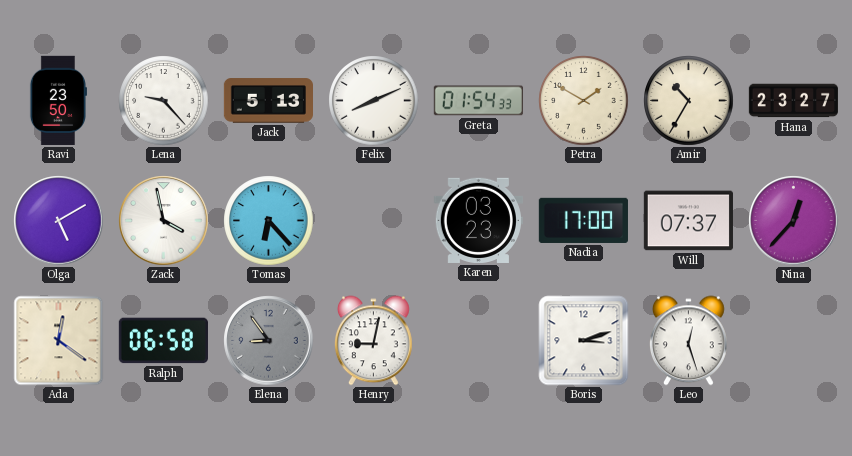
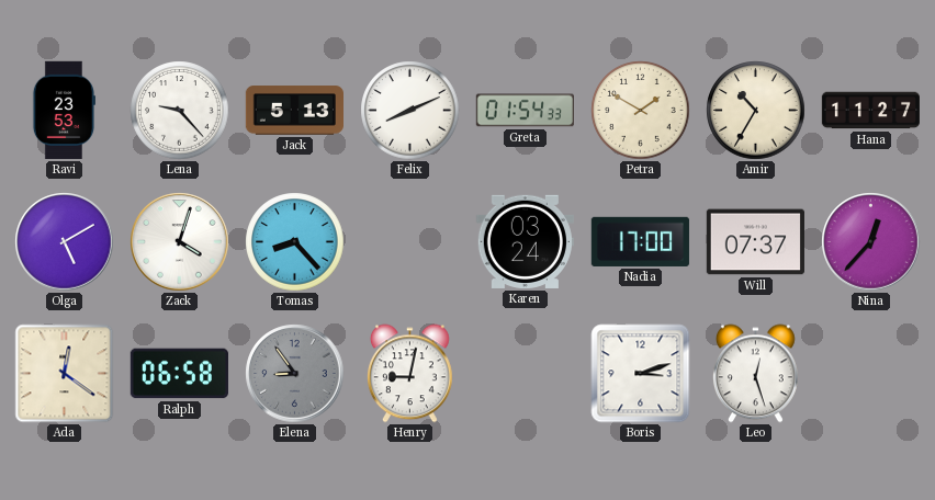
Ravi: 23:50 -> 23:53
Hana: 23:27 -> 11:27
Zack: 3:58 -> 4:03
Tomas: 6:23 -> 8:23
Karen: 03:23 -> 03:24
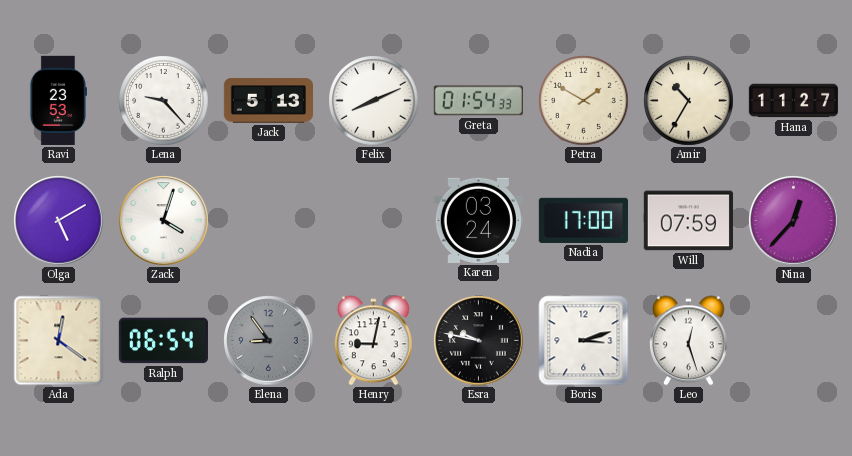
Tomas: 8:23 -> none
Will: 07:37 -> 07:59
Ralph: 06:58 -> 06:54
Esra: none -> 9:47
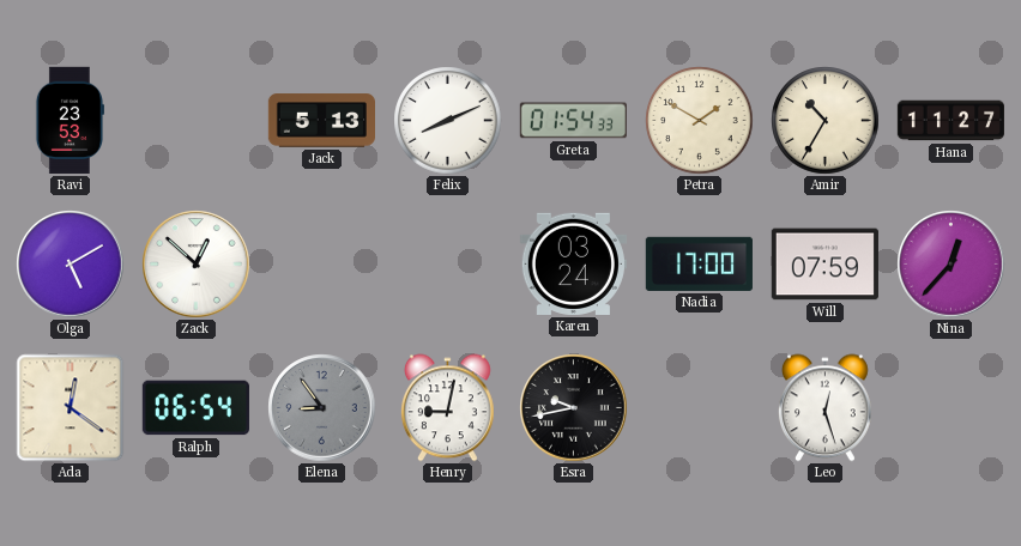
Lena: 9:23 -> none
Zack: 4:03 -> 12:52
Esra: 9:47 -> 9:43
Boris: 3:12 -> none
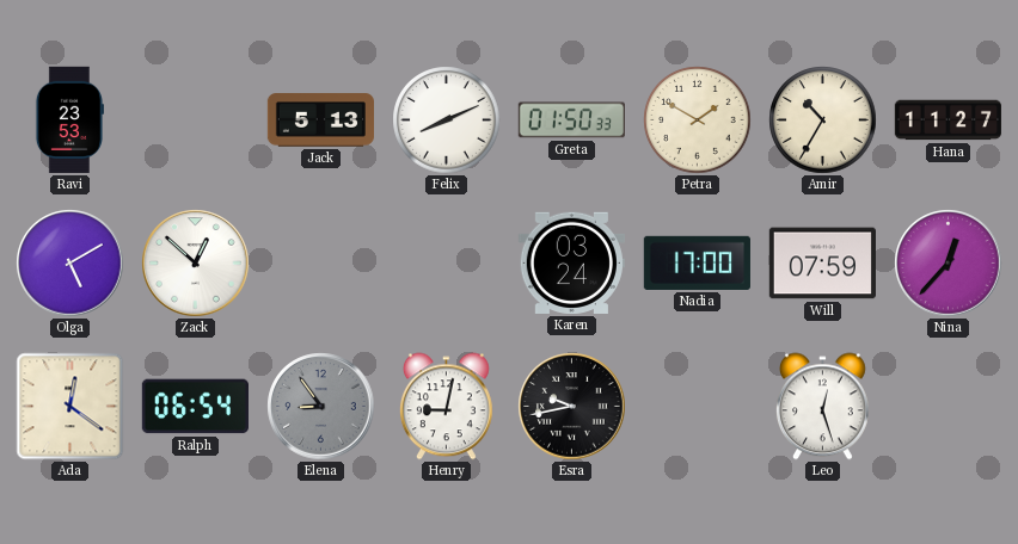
Greta: 01:54 -> 01:50
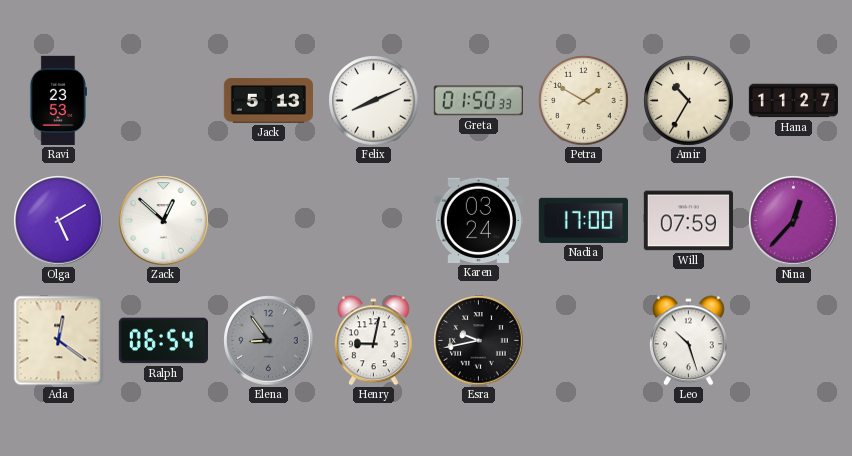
Leo: 12:27 -> 10:27
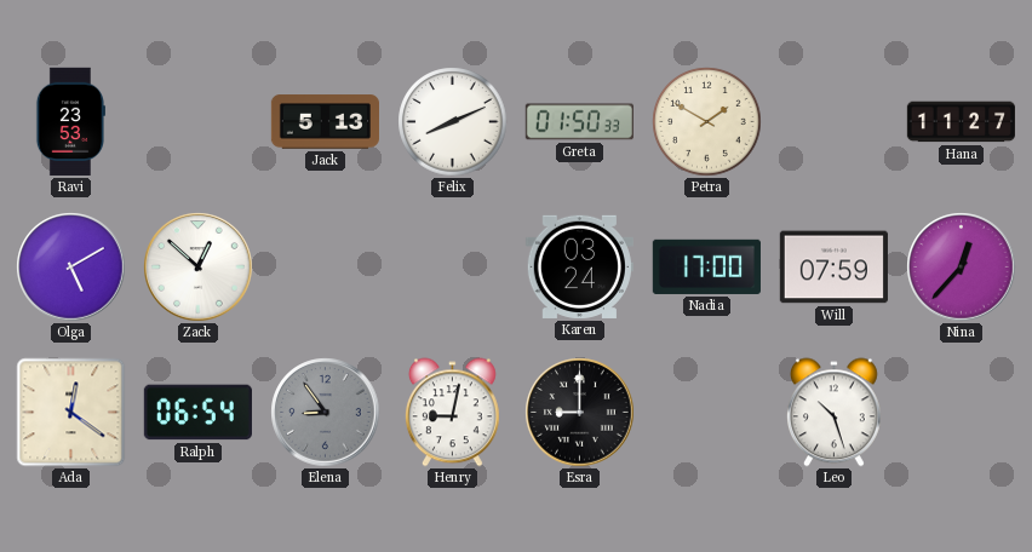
Amir: 10:35 -> none
Esra: 9:43 -> 9:00
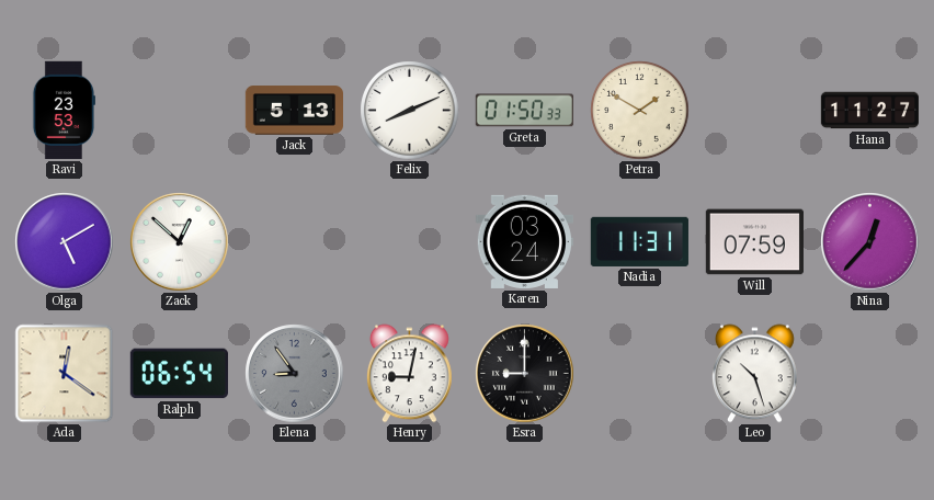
Nadia: 17:00 -> 11:31
